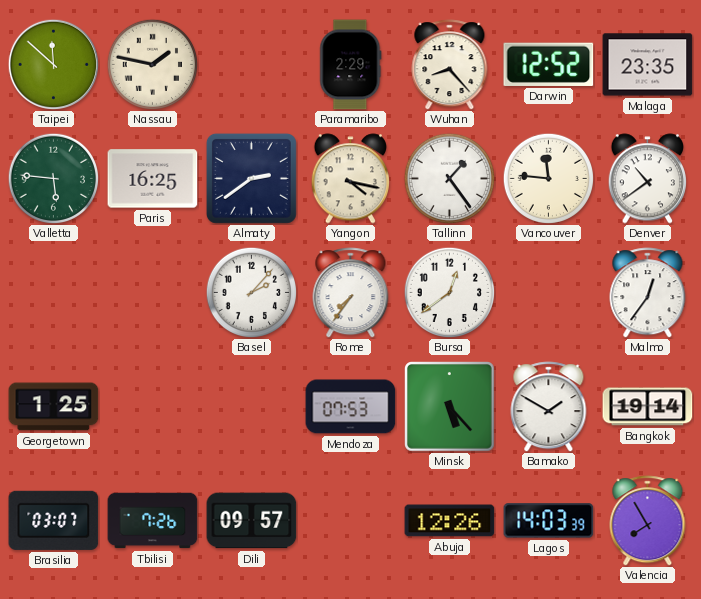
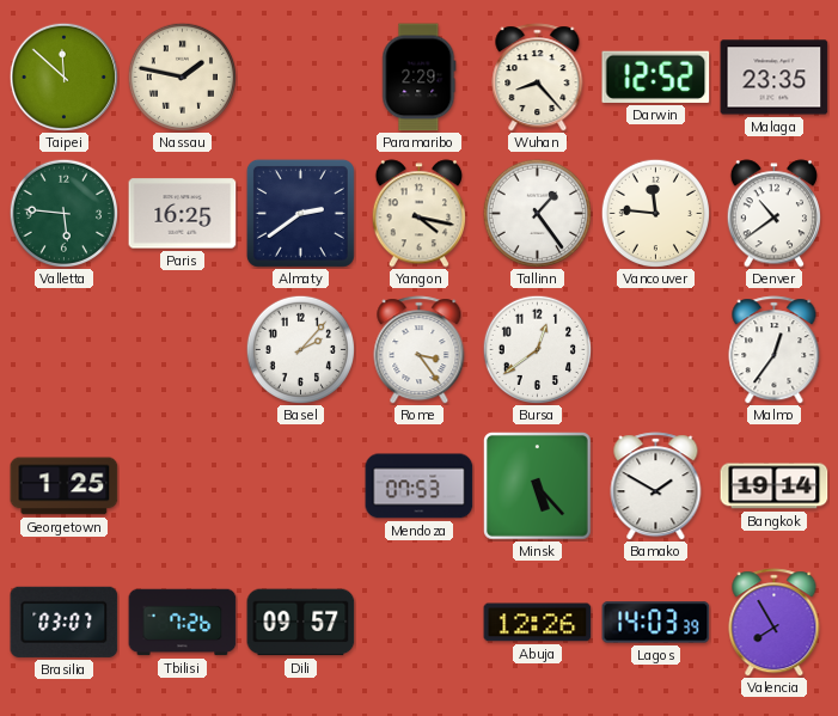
Rome: 7:36 -> 3:24
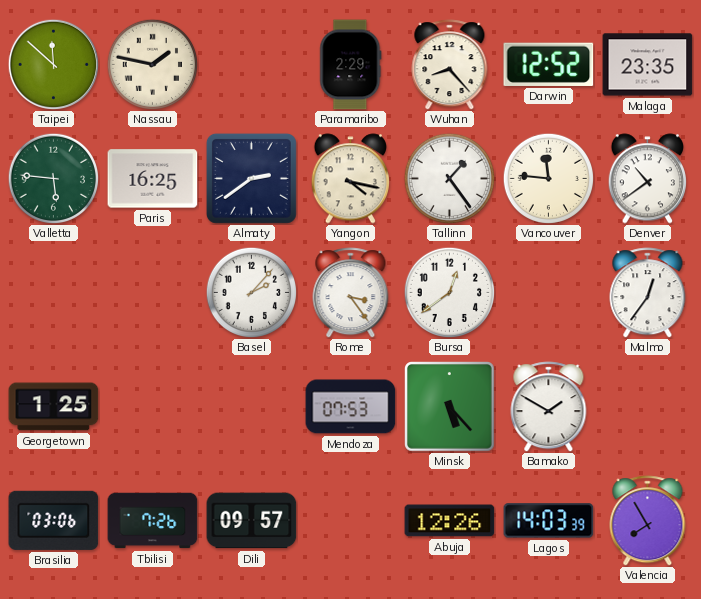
Bangkok: 19:14 -> none
Brasilia: 03:07 -> 03:06
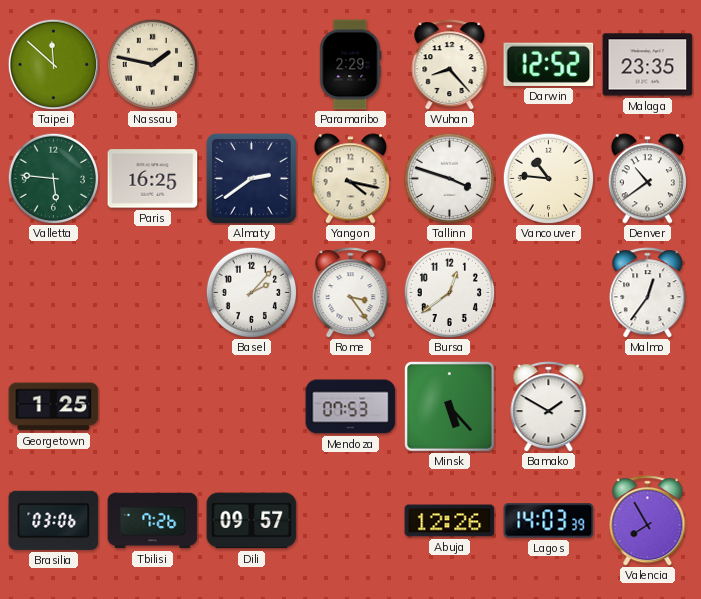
Tallinn: 1:24 -> 3:48
Vancouver: 11:46 -> 10:46
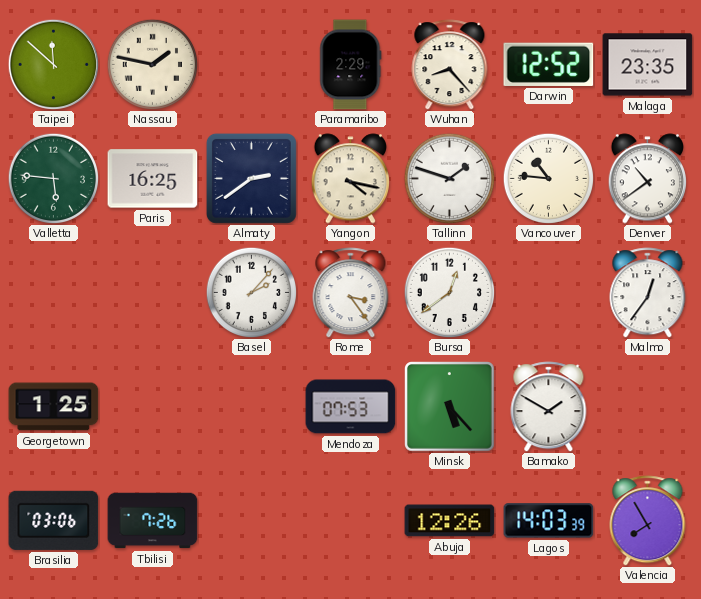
Tallinn: 3:48 -> 1:48
Dili: 09:57 -> none
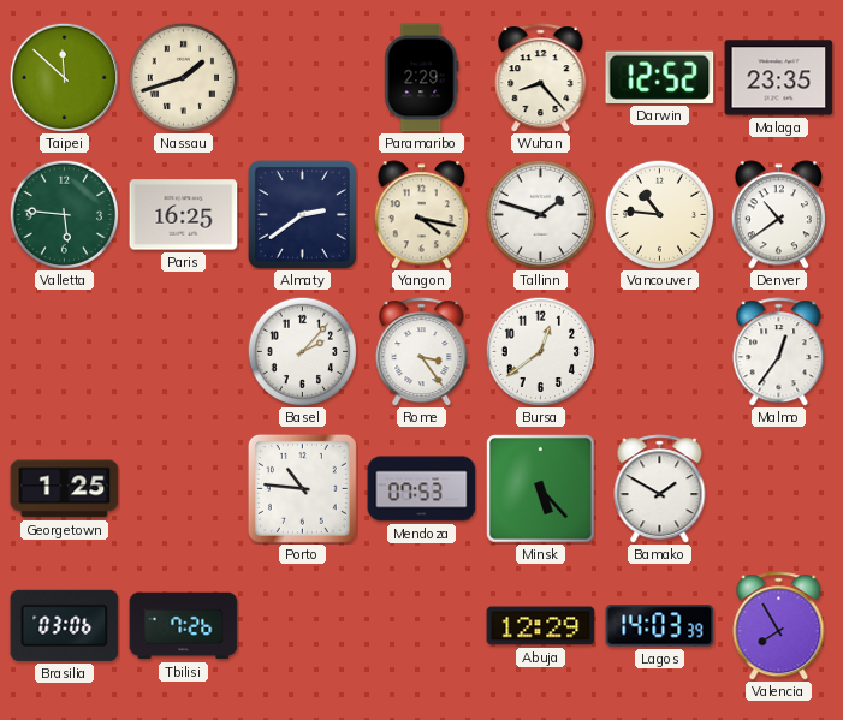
Nassau: 1:47 -> 1:42
Porto: none -> 10:46
Abuja: 12:26 -> 12:29
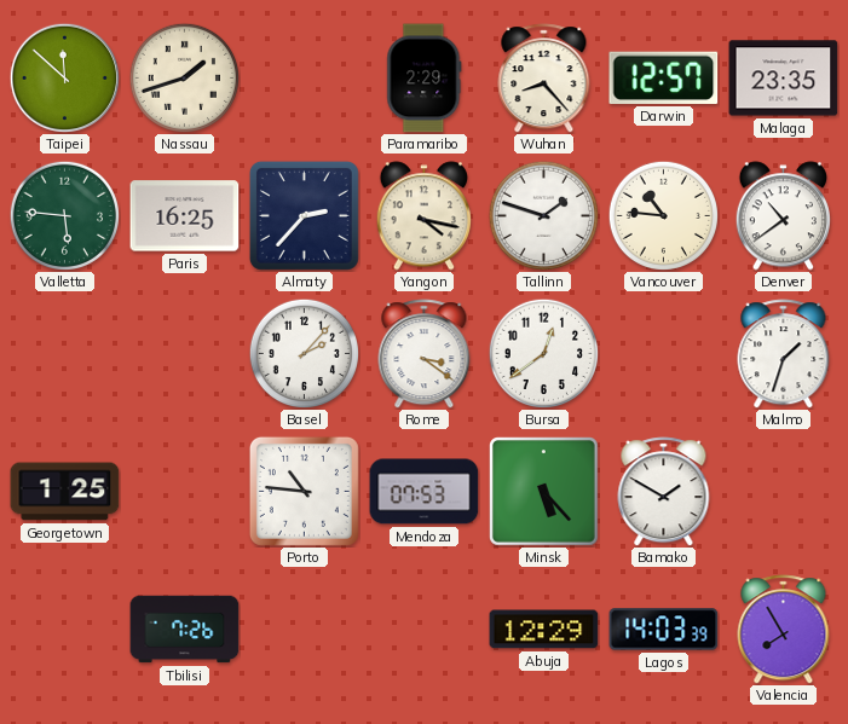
Darwin: 12:52 -> 12:57
Almaty: 2:39 -> 2:37
Rome: 3:24 -> 3:21
Malmo: 12:36 -> 1:33
Brasilia: 03:06 -> none
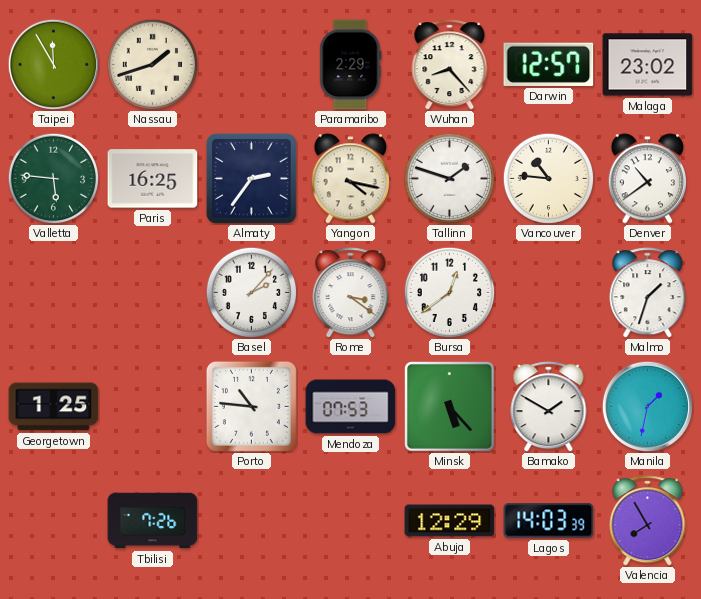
Taipei: 11:52 -> 11:55
Malaga: 23:35 -> 23:02
Almaty: 2:37 -> 2:36
Manila: none -> 1:32
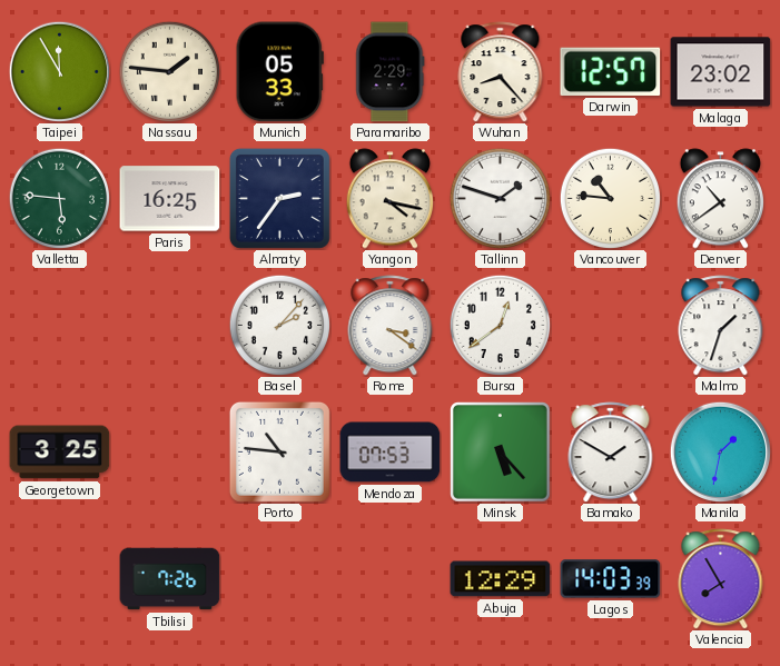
Nassau: 1:42 -> 1:46
Munich: none -> 05:33
Georgetown: 1:25 -> 3:25
